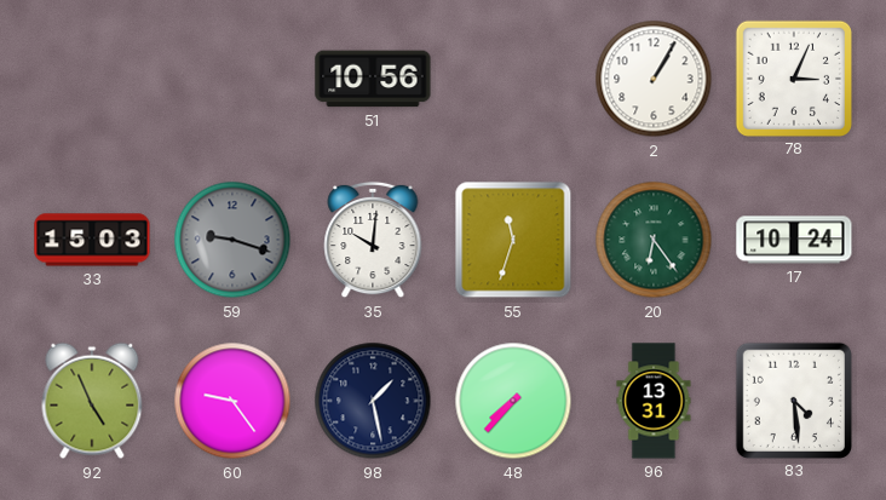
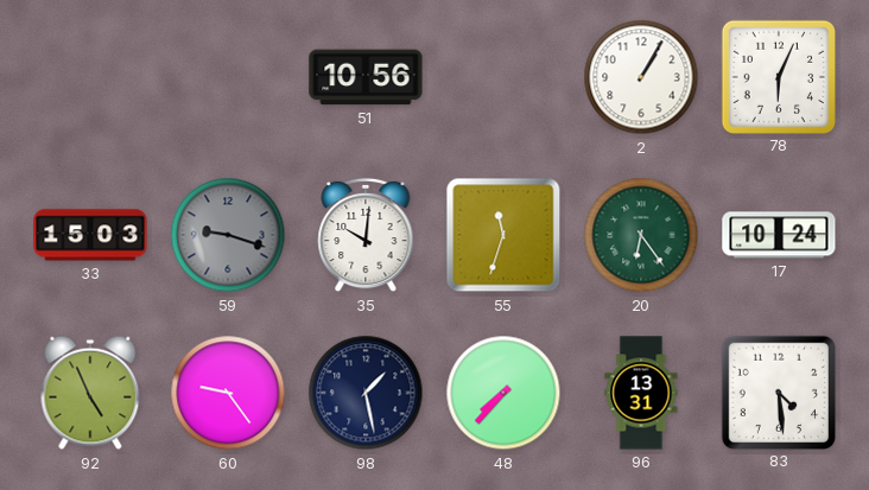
78: 3:04 -> 6:04
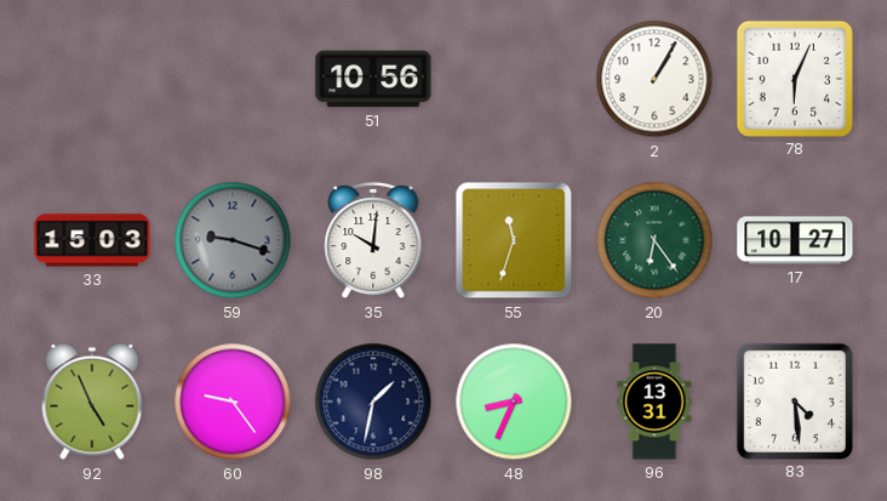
17: 10:24 -> 10:27
98: 1:28 -> 1:32
48: 7:37 -> 8:34
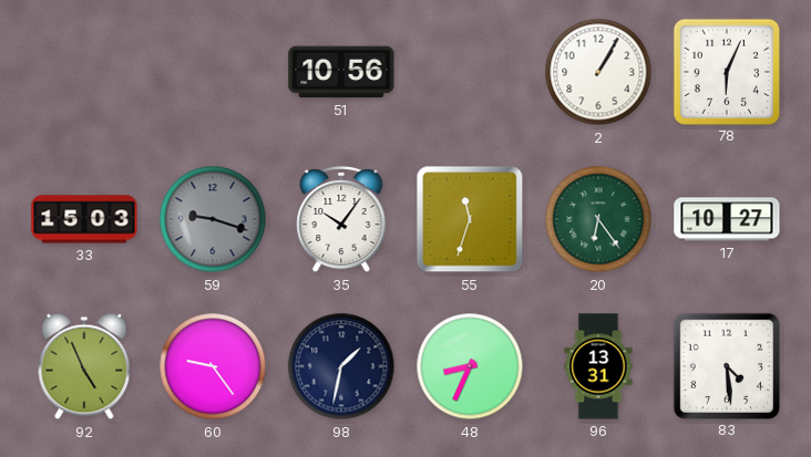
35: 10:01 -> 10:06
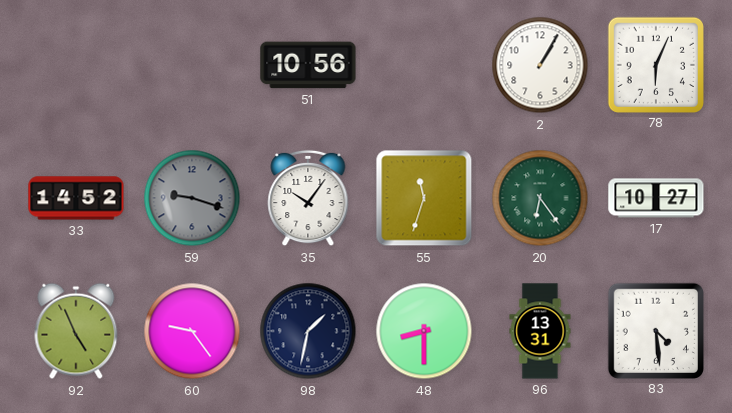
33: 15:03 -> 14:52
48: 8:34 -> 8:30
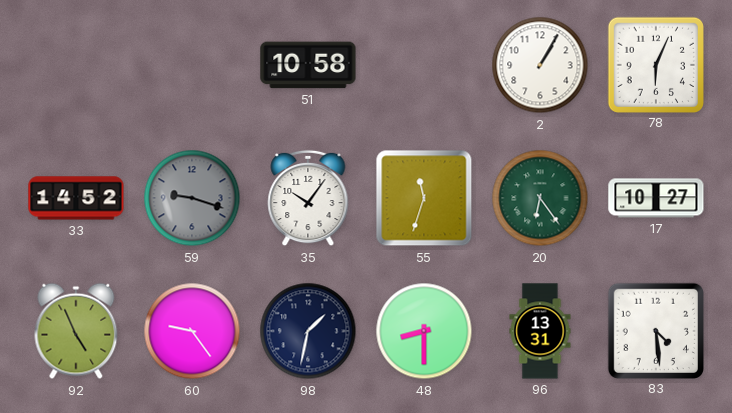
51: 10:56 -> 10:58
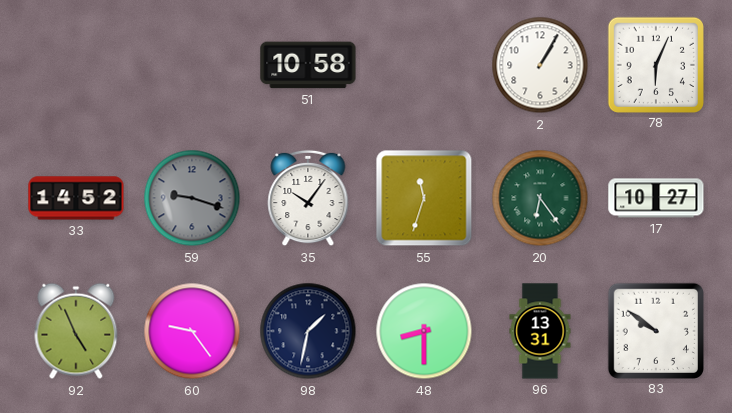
83: 4:29 -> 9:51
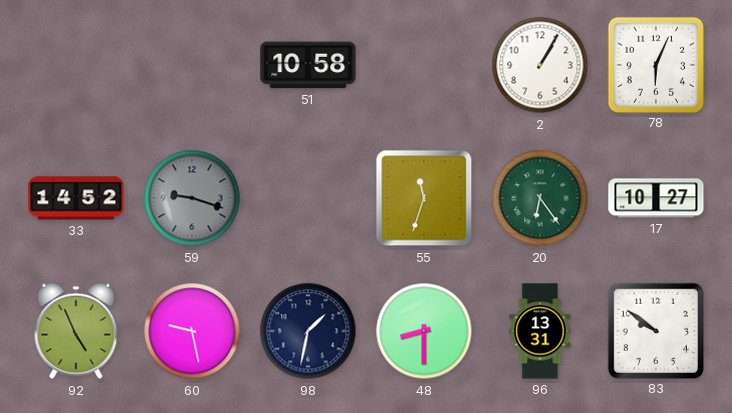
35: 10:06 -> none
60: 9:24 -> 9:28
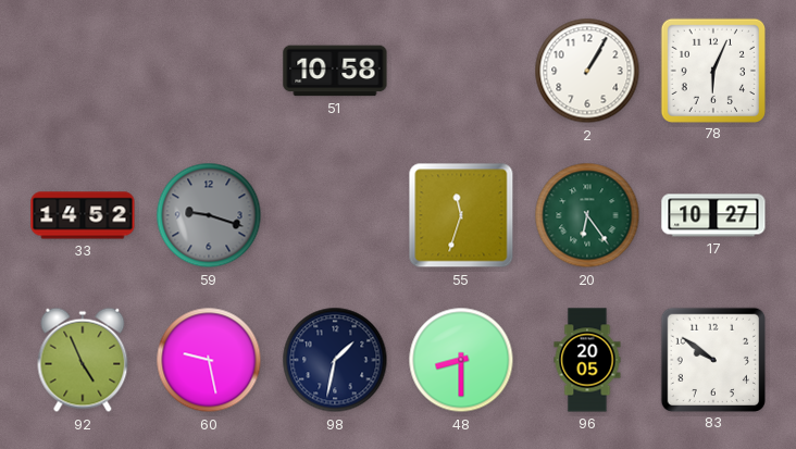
96: 13:31 -> 20:05
